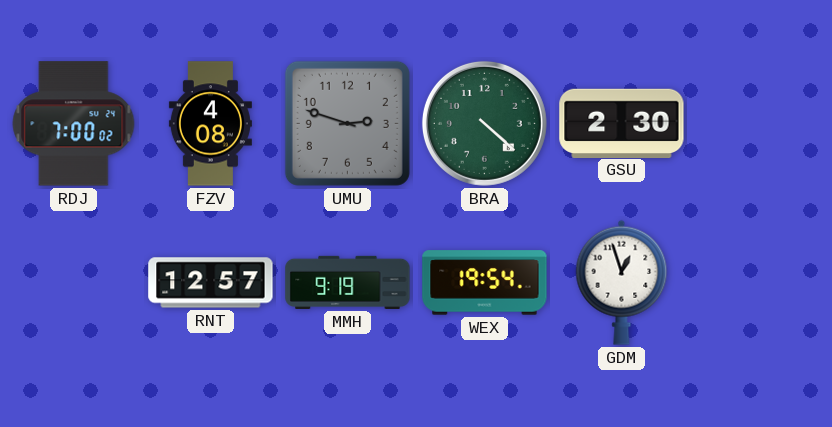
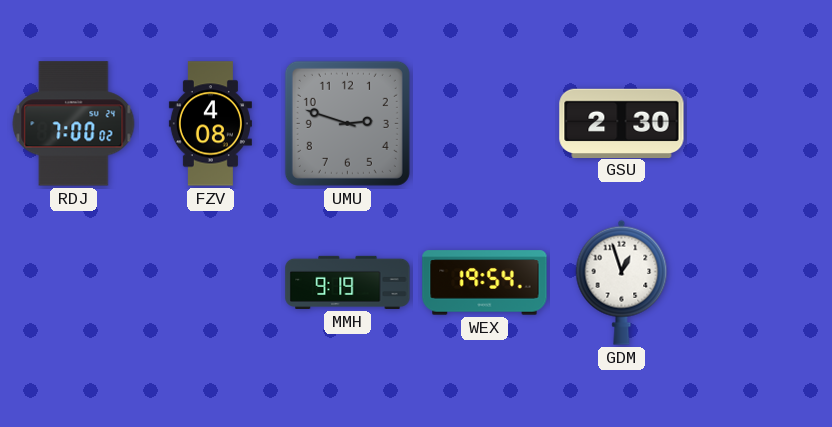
BRA: 4:22 -> none
RNT: 12:57 -> none
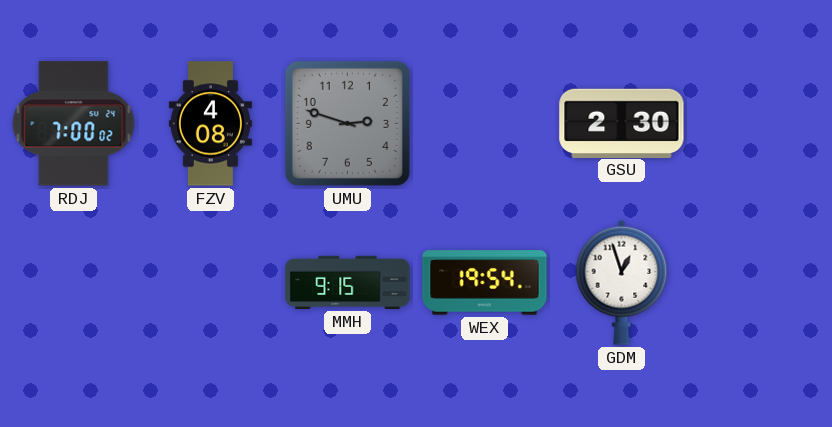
MMH: 9:19 -> 9:15
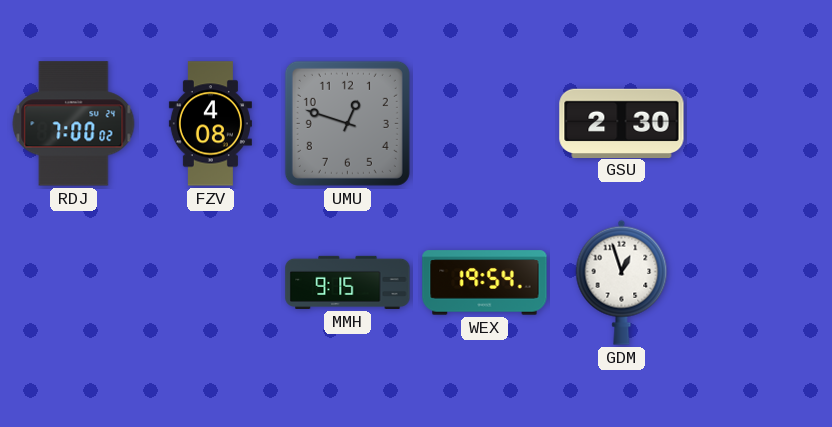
UMU: 2:48 -> 12:48
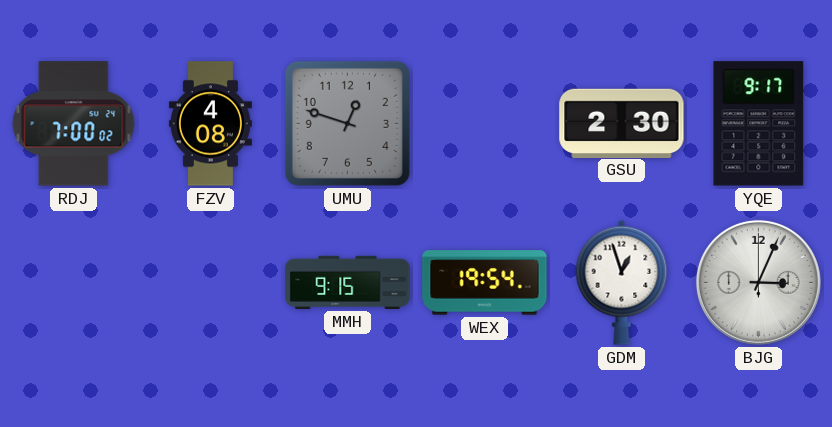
YQE: none -> 9:17
BJG: none -> 3:04
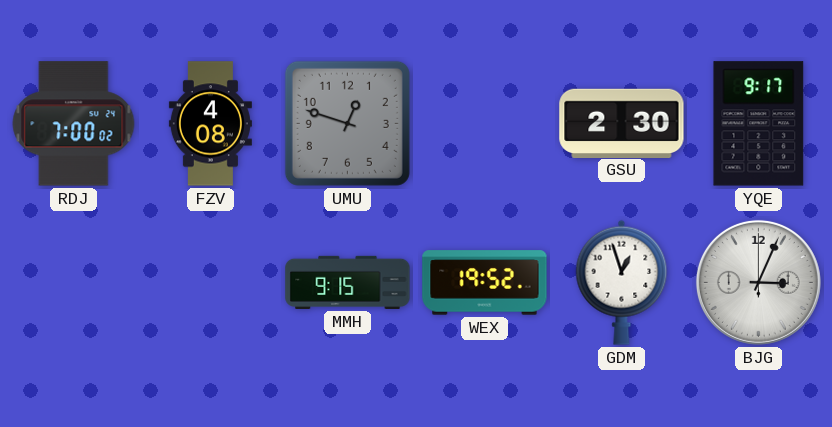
WEX: 19:54 -> 19:52
